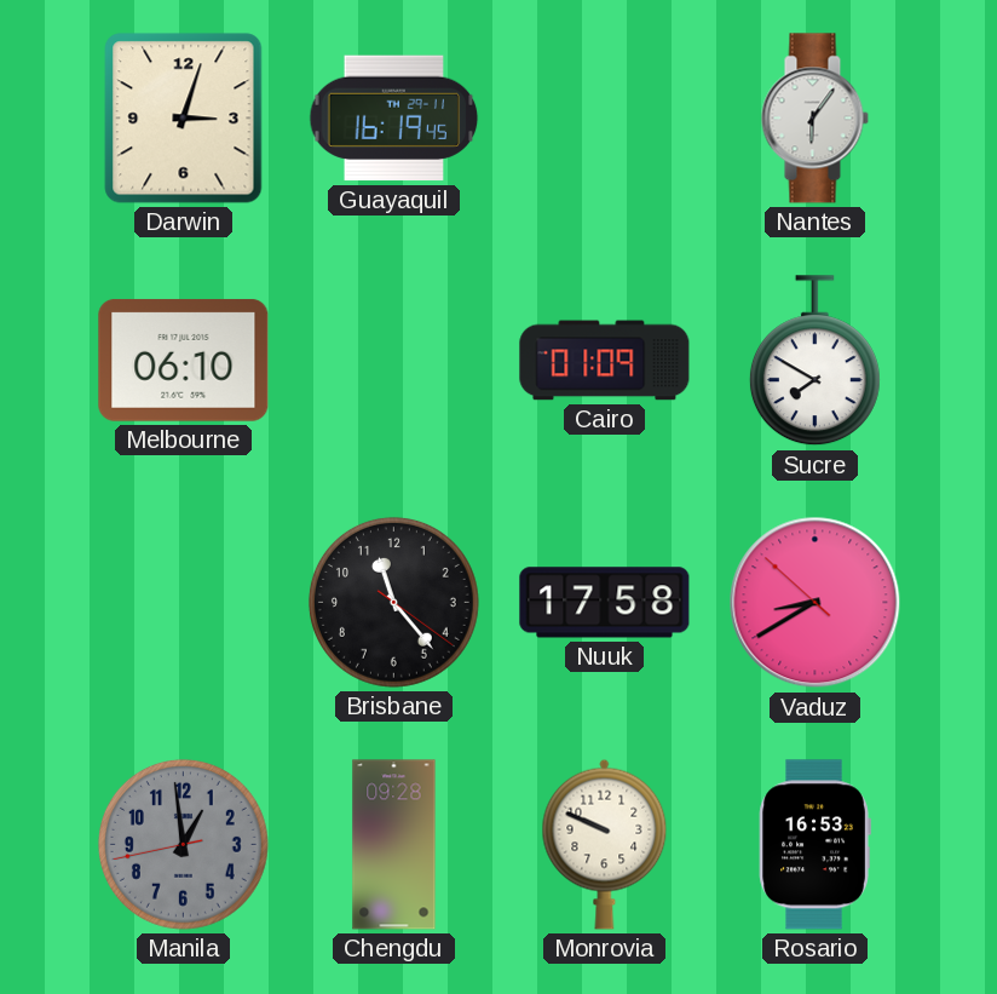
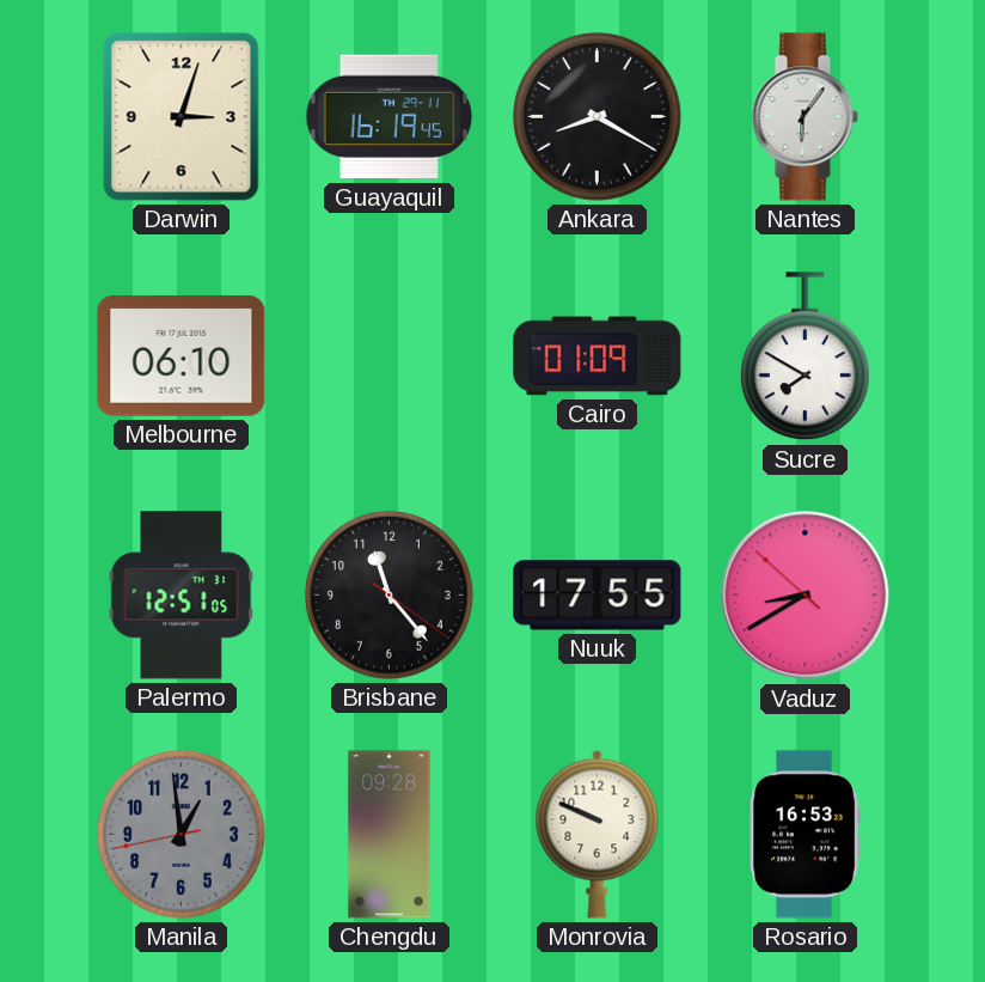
Ankara: none -> 8:20
Palermo: none -> 12:51
Nuuk: 17:58 -> 17:55
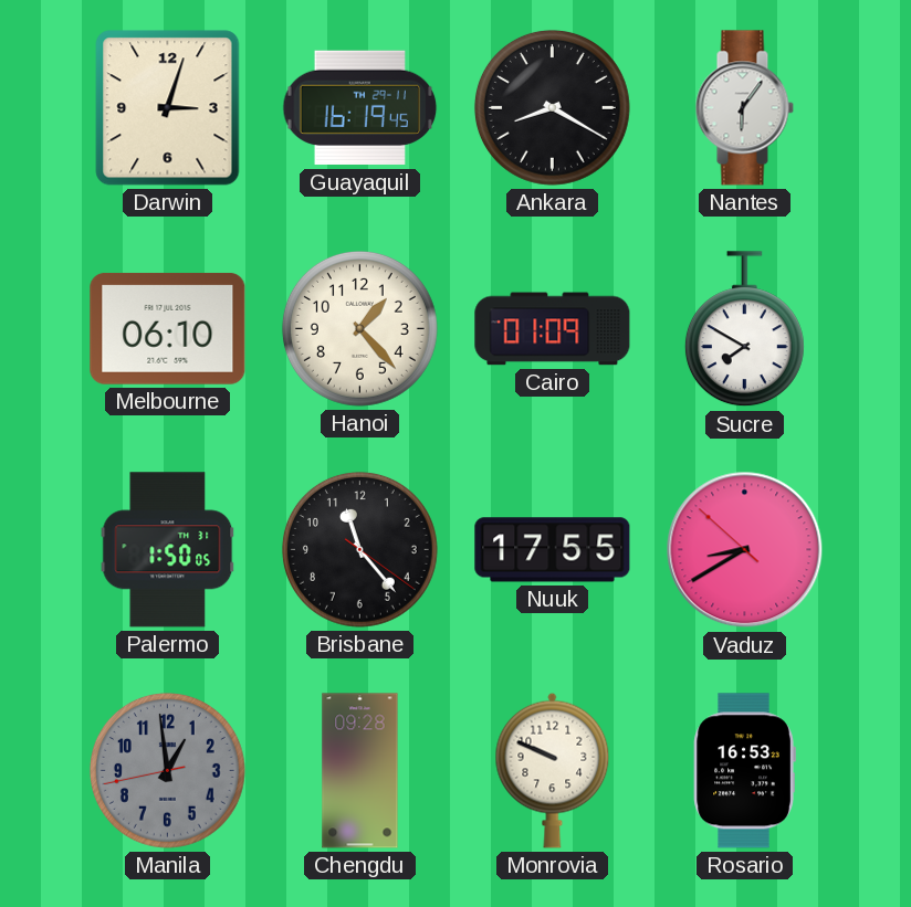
Hanoi: none -> 1:23
Palermo: 12:51 -> 1:50
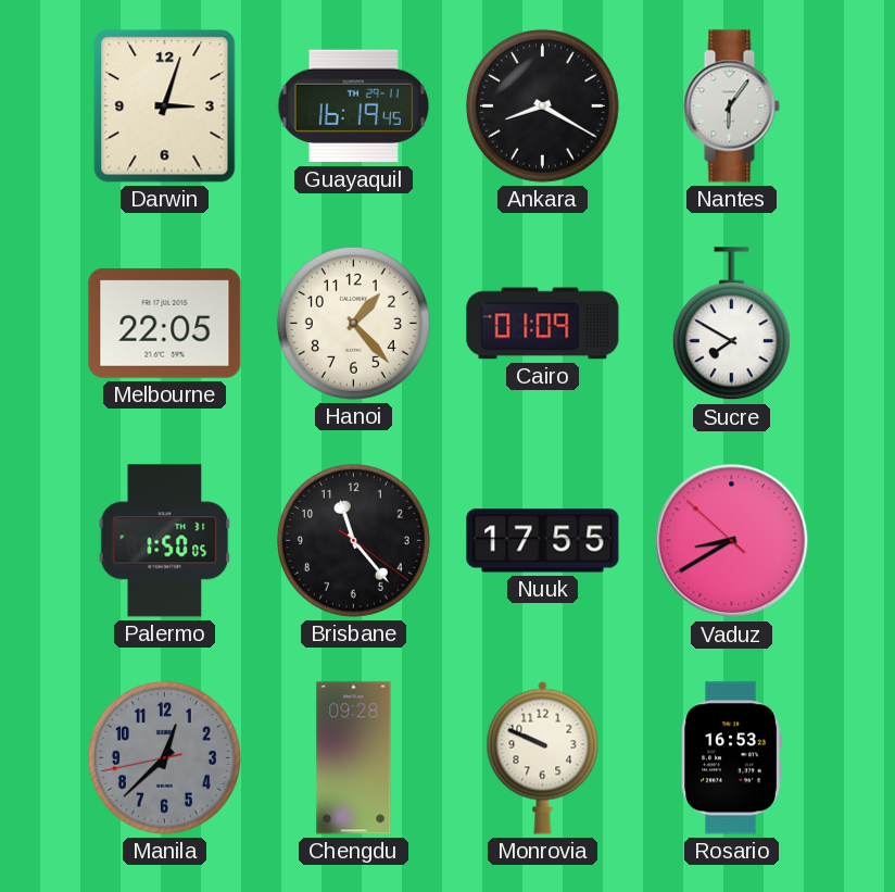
Melbourne: 06:10 -> 22:05
Manila: 12:58 -> 12:37
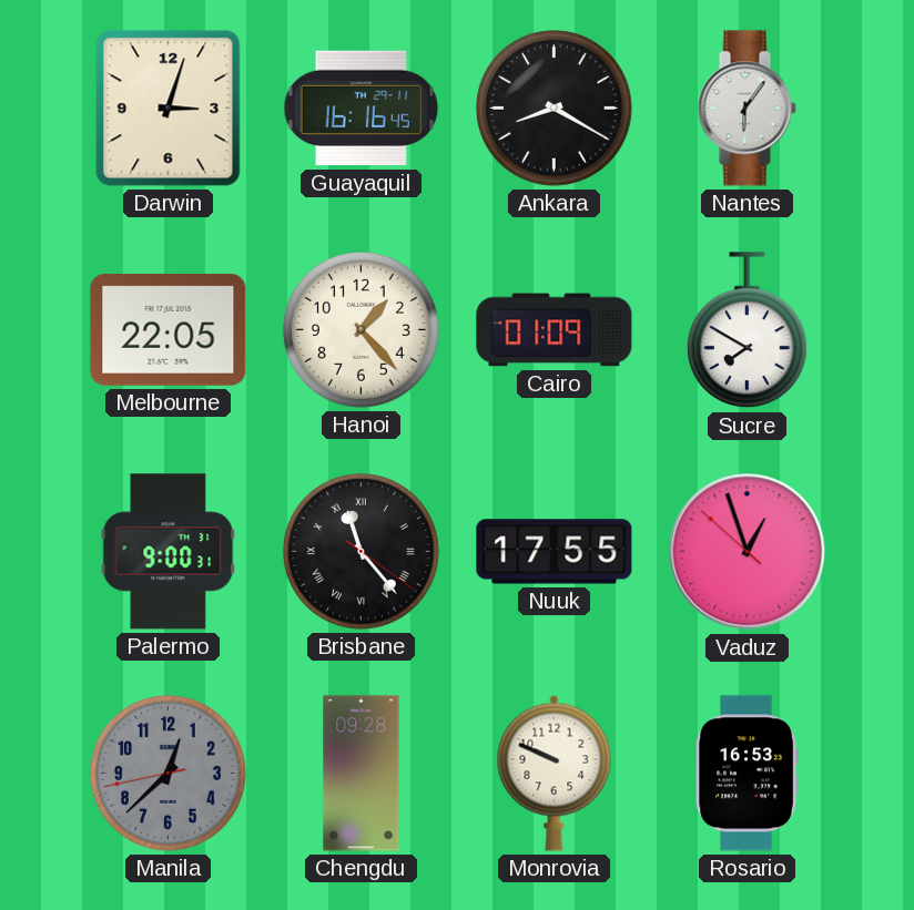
Guayaquil: 16:19 -> 16:16
Palermo: 1:50 -> 9:00
Brisbane numerals: Arabic -> Roman
Vaduz: 8:39 -> 12:56
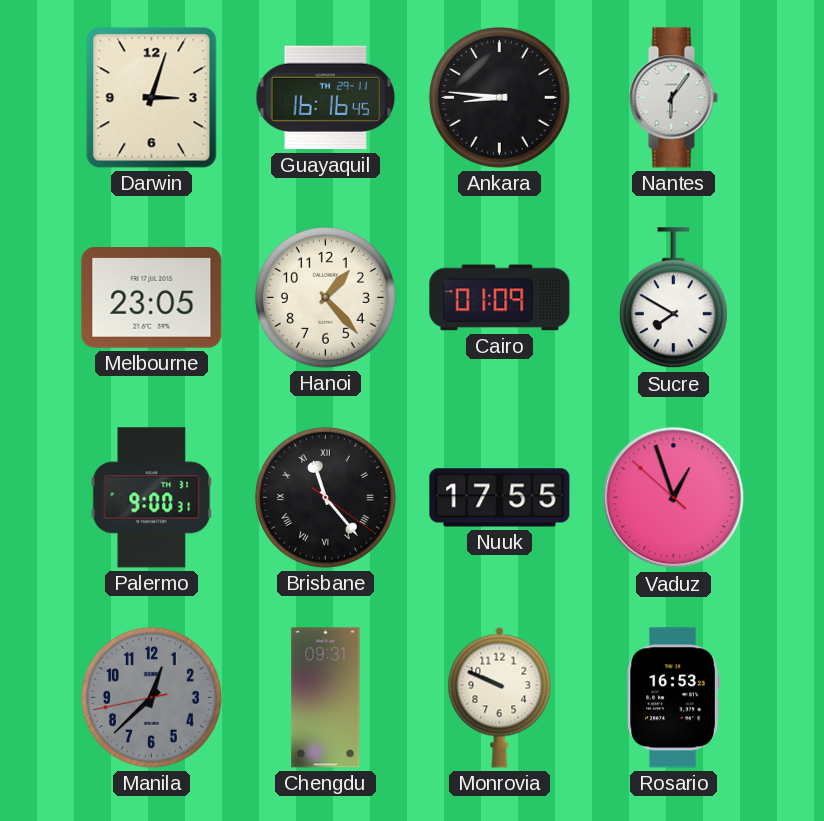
Ankara: 8:20 -> 8:46
Melbourne: 22:05 -> 23:05
Chengdu: 09:28 -> 09:31
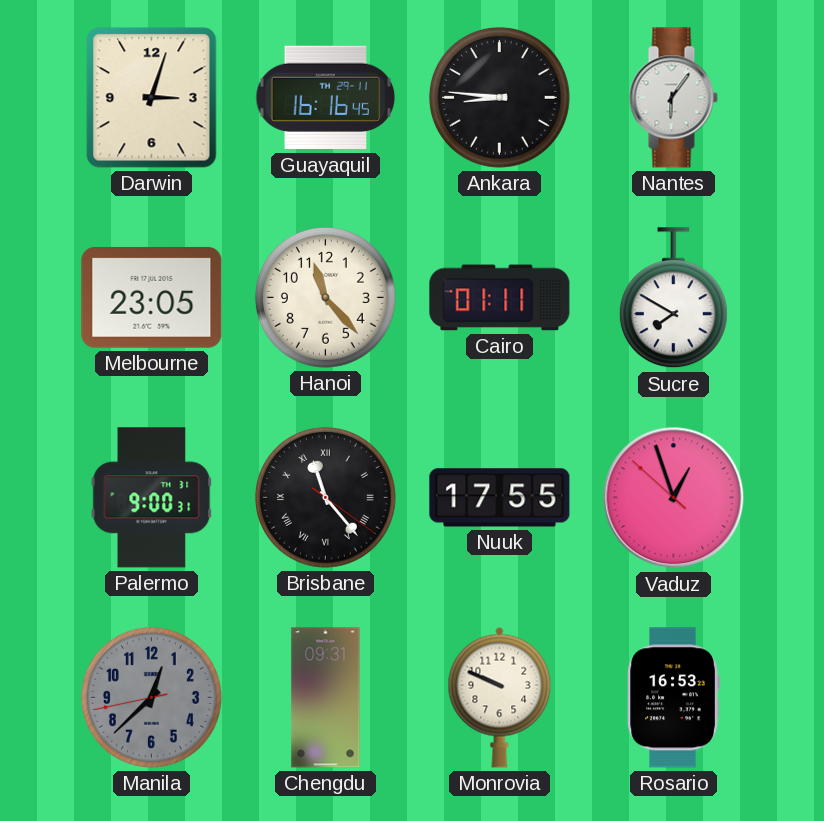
Hanoi: 1:23 -> 11:23
Cairo: 01:09 -> 01:11
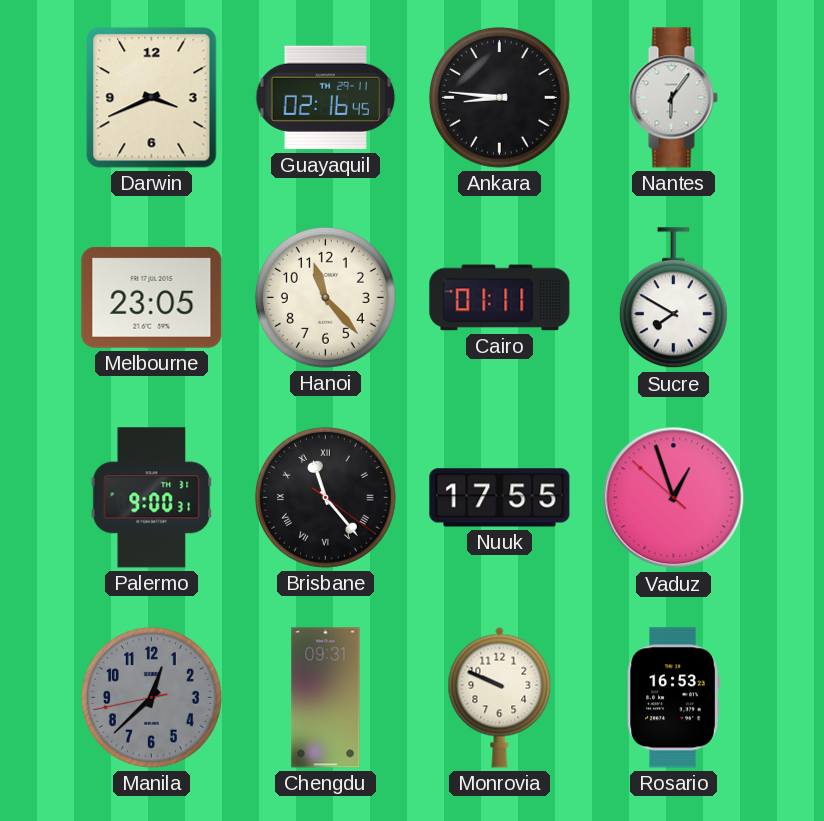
Darwin: 3:03 -> 3:41
Guayaquil: 16:16 -> 02:16
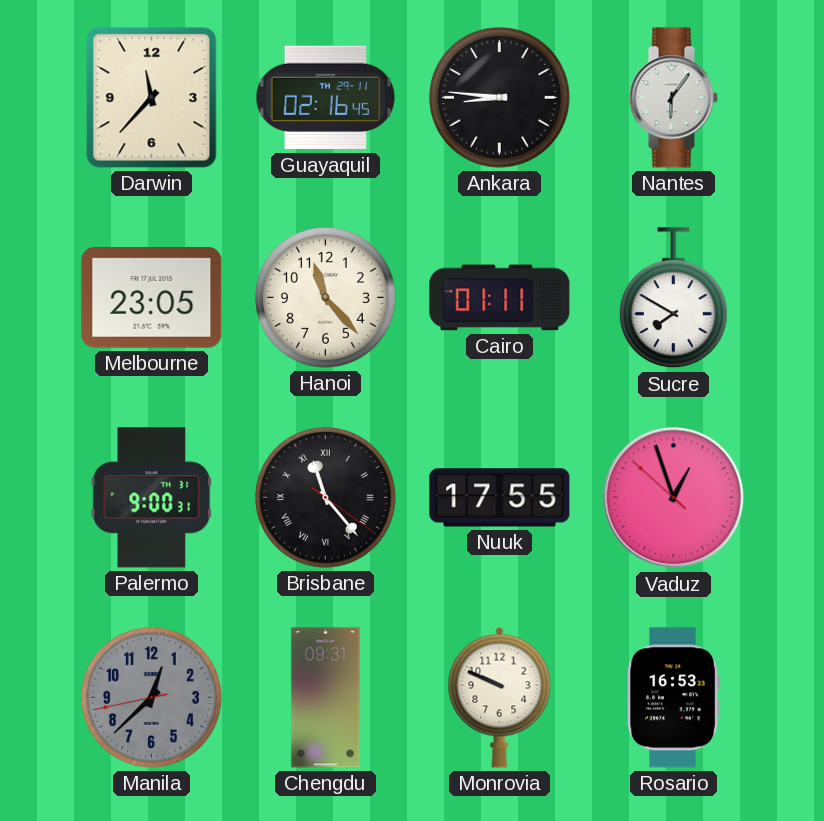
Darwin: 3:41 -> 11:37
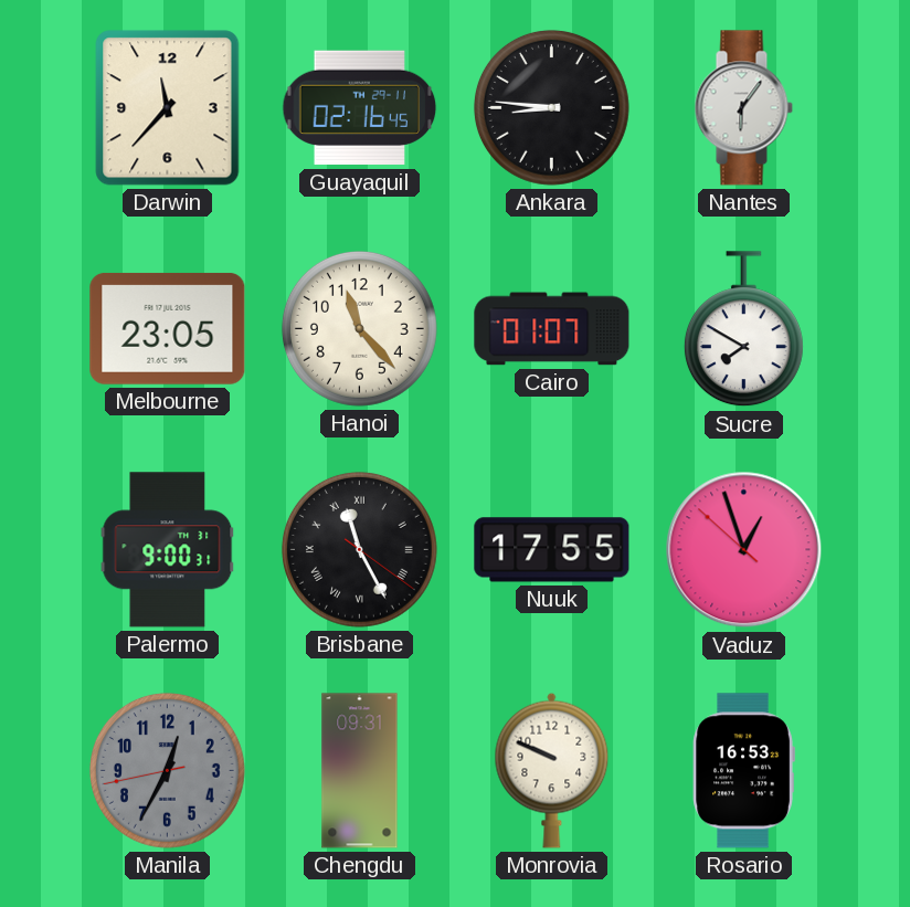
Cairo: 01:11 -> 01:07
Brisbane: 11:23 -> 11:25
Manila: 12:37 -> 12:34
